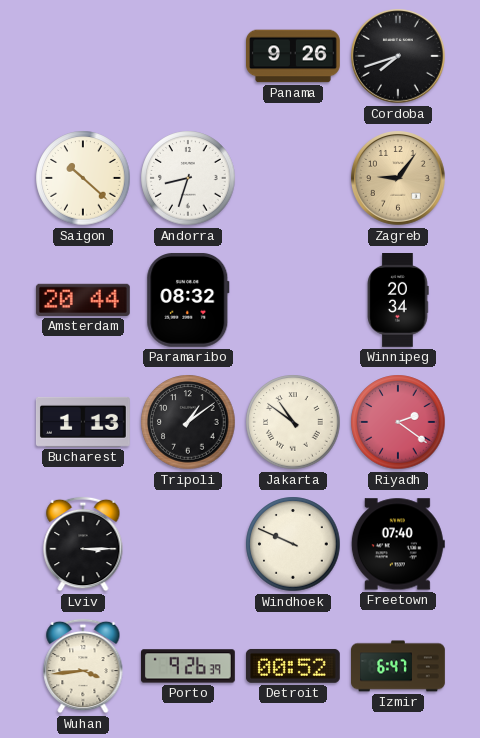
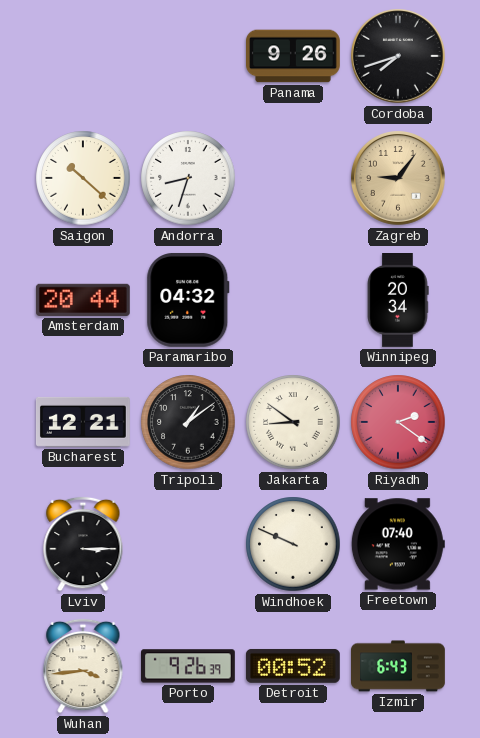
Paramaribo: 08:32 -> 04:32
Bucharest: 1:13 -> 12:21
Jakarta: 10:51 -> 8:51
Izmir: 6:47 -> 6:43
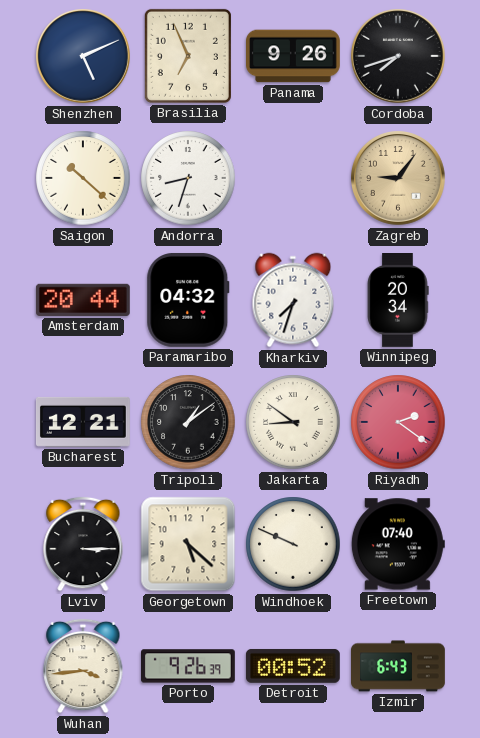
Shenzhen: none -> 5:11
Brasilia: none -> 6:56
Kharkiv: none -> 7:33
Georgetown: none -> 5:22
